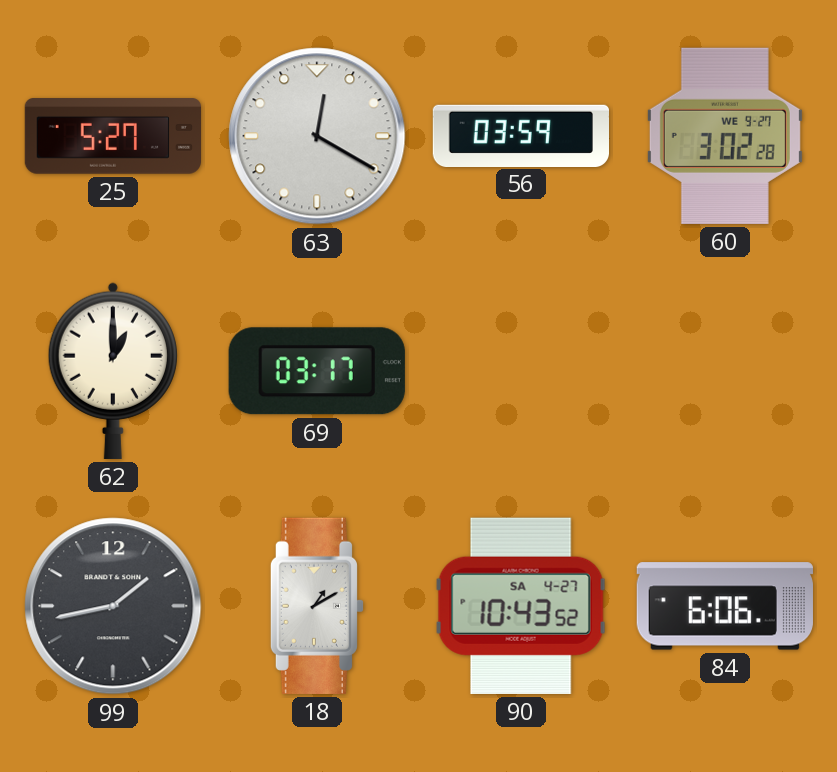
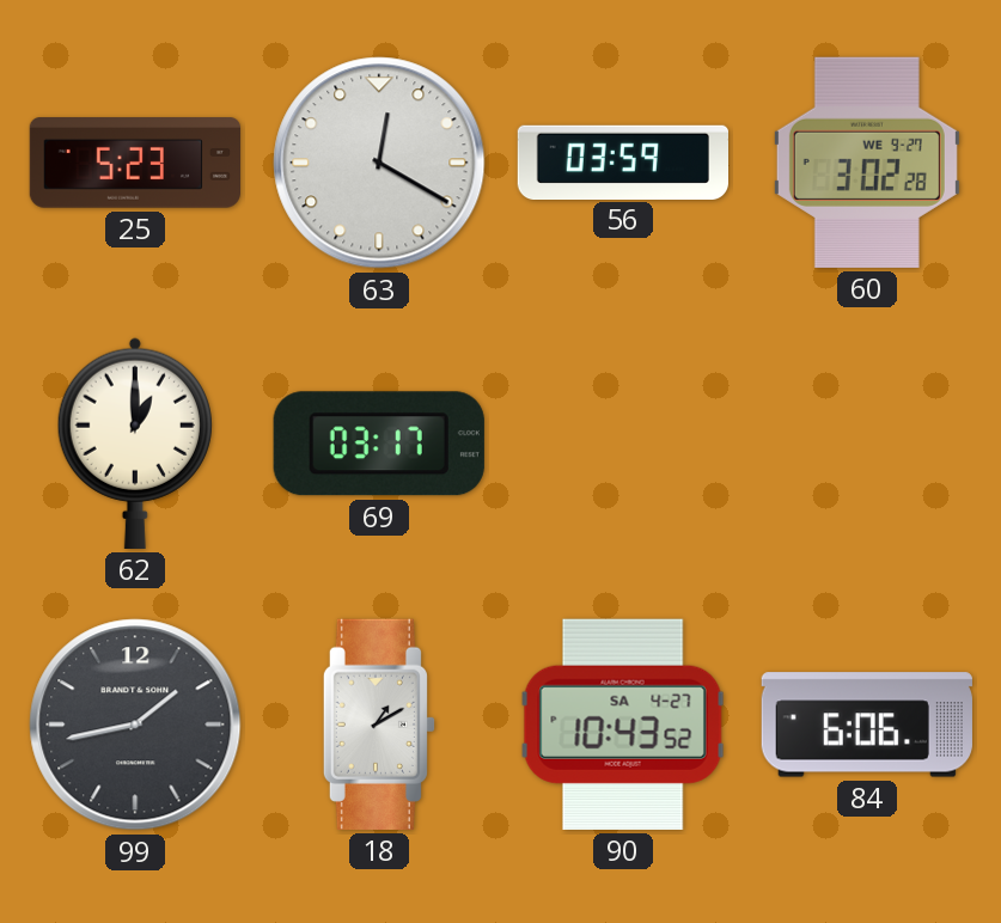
25: 5:27 -> 5:23
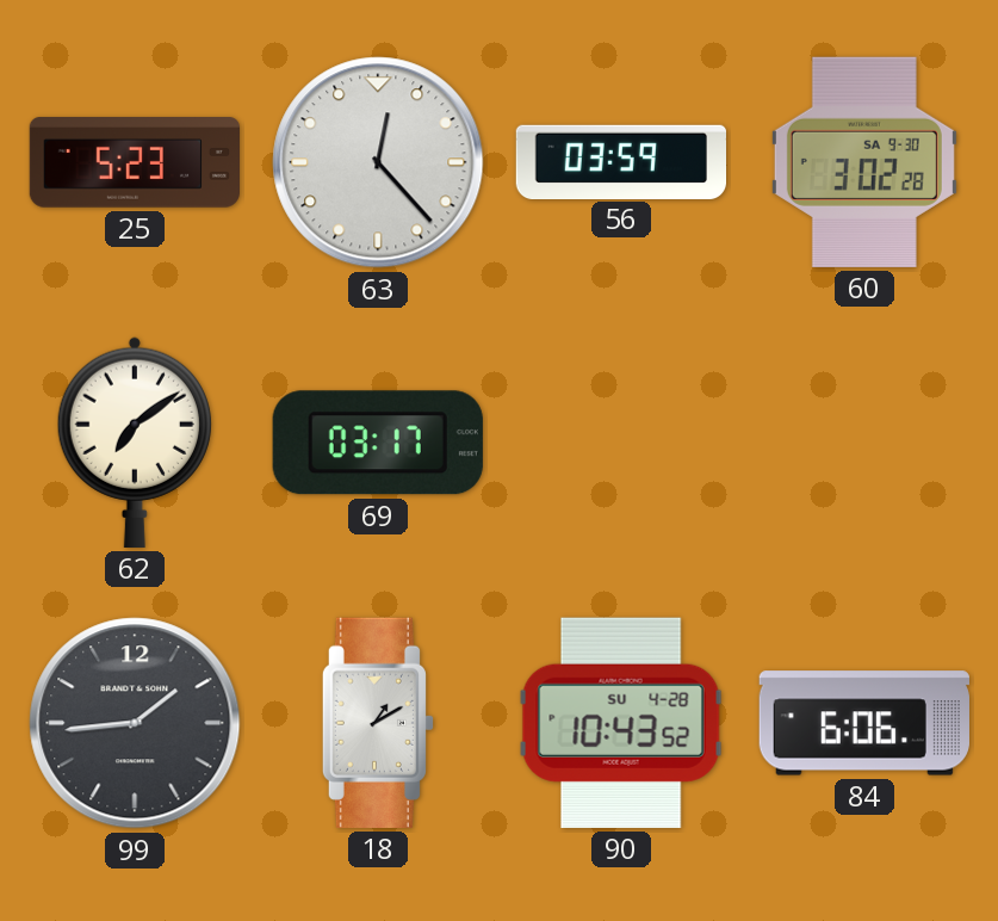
63: 12:20 -> 12:23
60 date: WE 9-27 -> SA 9-30
62: 1:00 -> 7:09
99: 1:43 -> 1:44
90 date: SA 4-27 -> SU 4-28
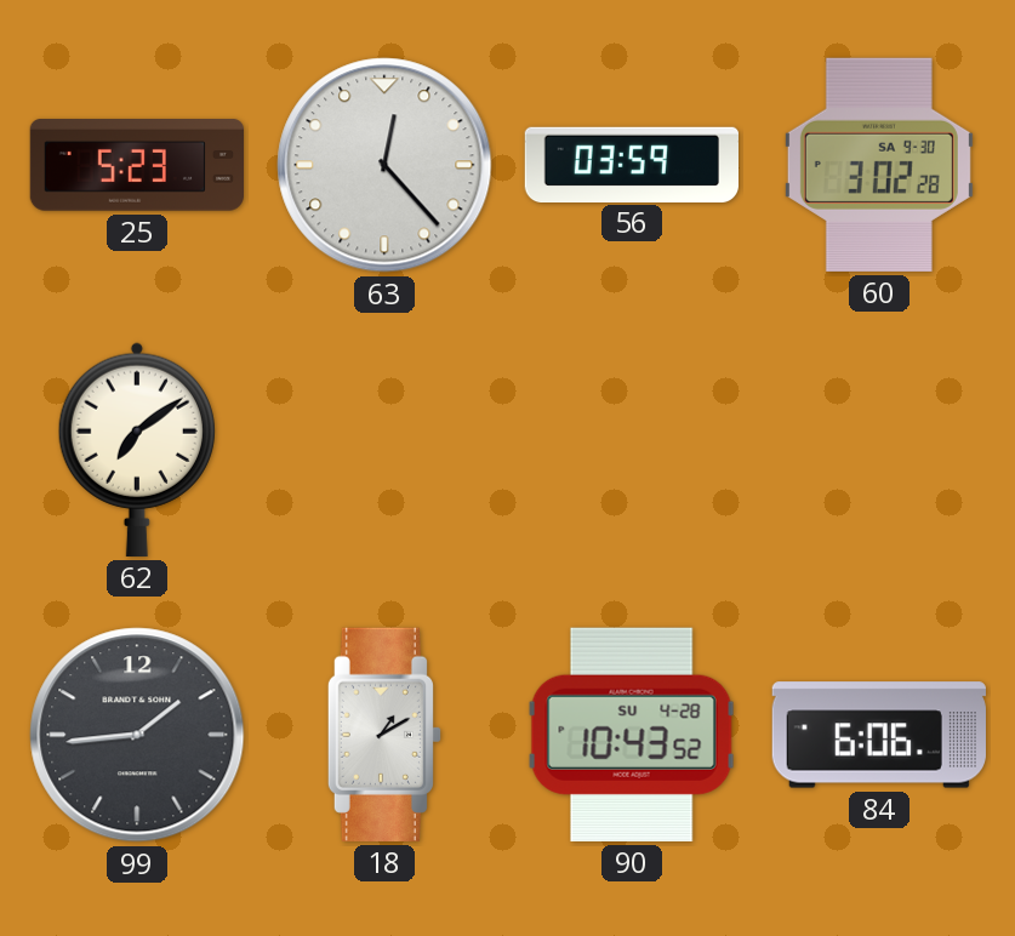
69: 03:17 -> none
